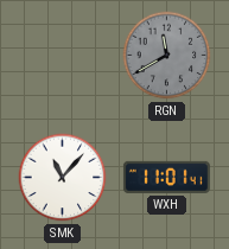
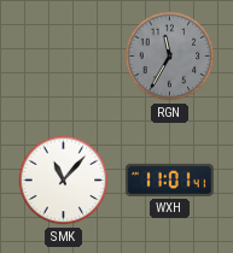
RGN: 11:40 -> 11:35
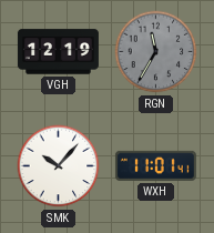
VGH: none -> 12:19
SMK: 11:07 -> 10:07
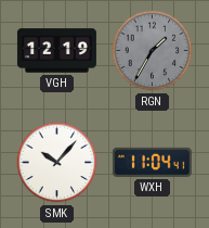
RGN: 11:35 -> 1:35
WXH: 11:01 -> 11:04
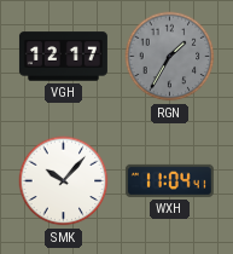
VGH: 12:19 -> 12:17
